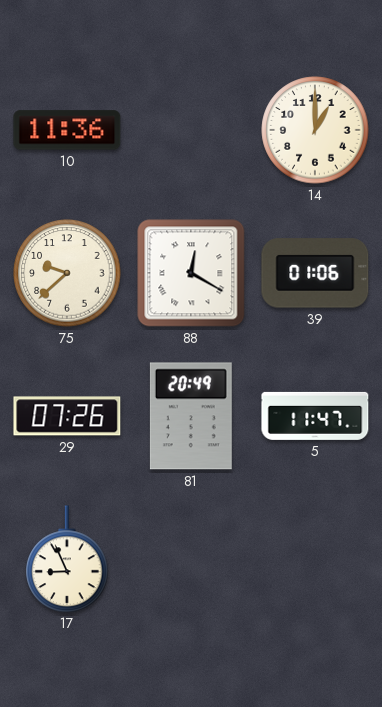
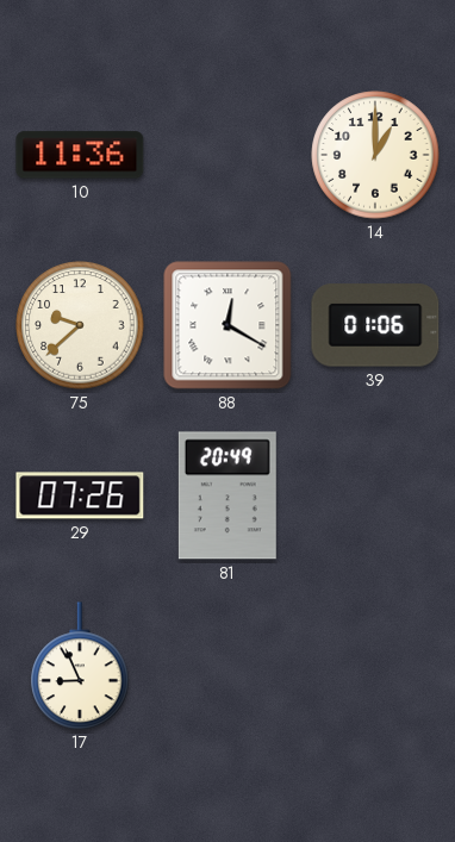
5: 11:47 -> none
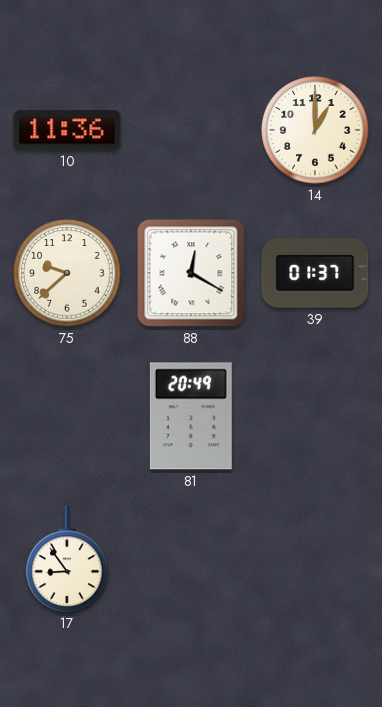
39: 01:06 -> 01:37
29: 07:26 -> none
17: 8:56 -> 8:54
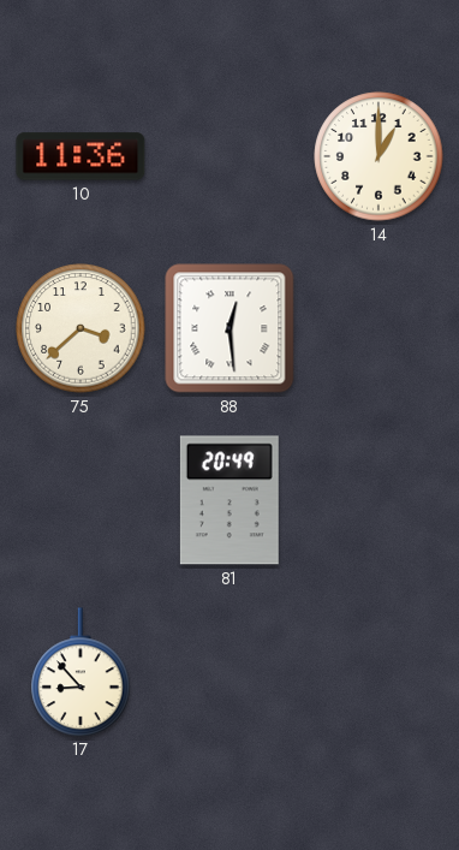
75: 9:38 -> 3:38
88: 12:20 -> 12:29
39: 01:37 -> none
17: 8:54 -> 8:53
